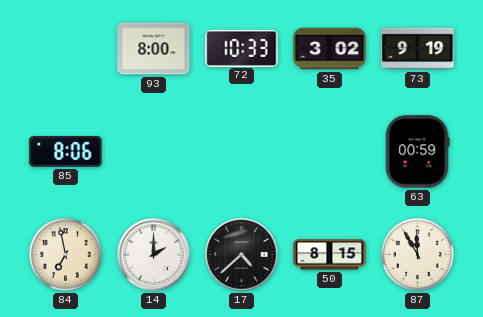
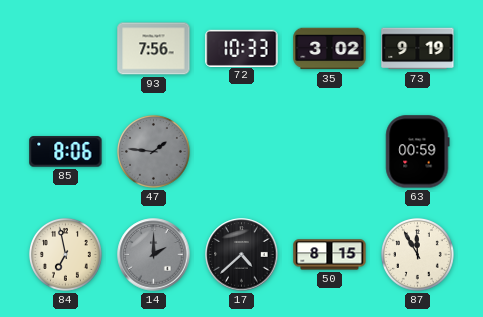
93: 8:00 -> 7:56
47: none -> 1:46
14 dial: white -> grey
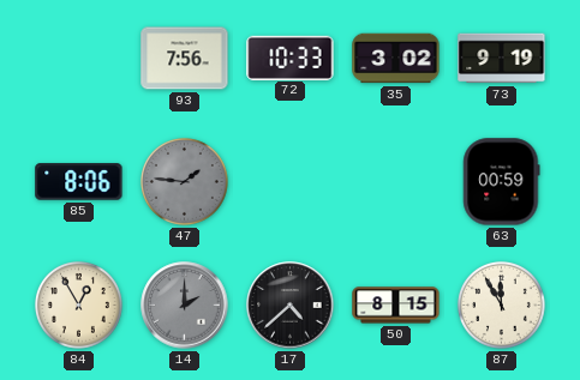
84: 6:58 -> 12:55
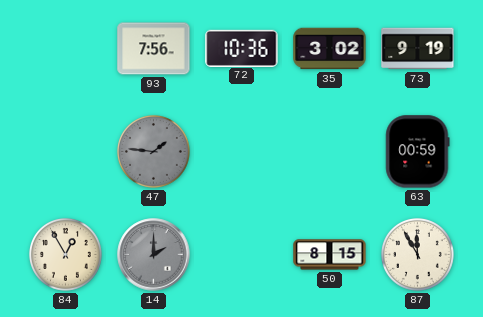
72: 10:33 -> 10:36
85: 8:06 -> none
17: 4:38 -> none
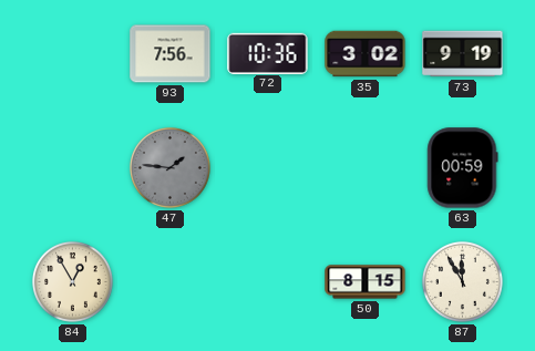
14: 2:00 -> none
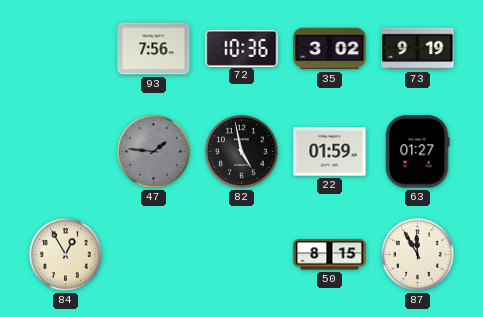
82: none -> 4:58
22: none -> 01:59
63: 00:59 -> 01:27
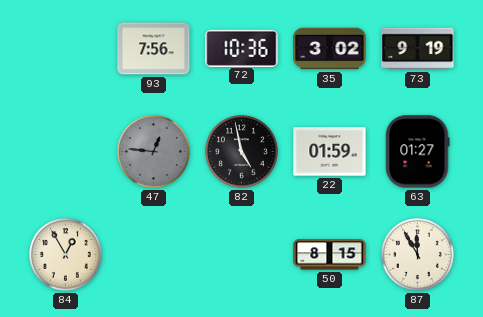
47: 1:46 -> 12:46
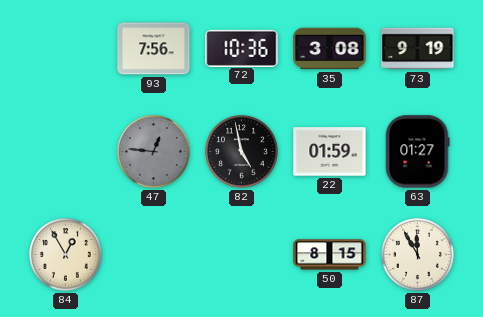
35: 3:02 -> 3:08
